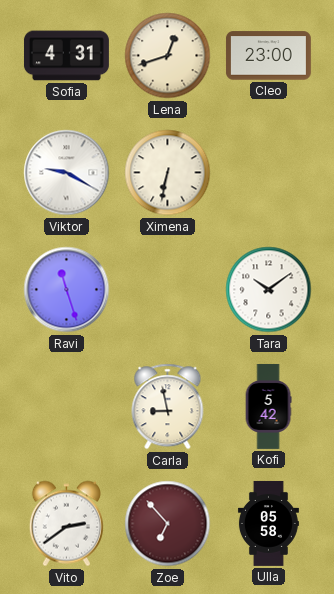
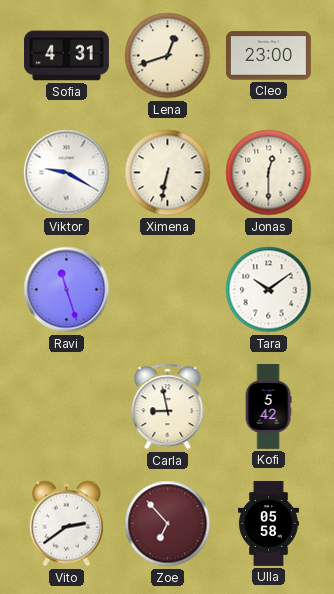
Jonas: none -> 12:30
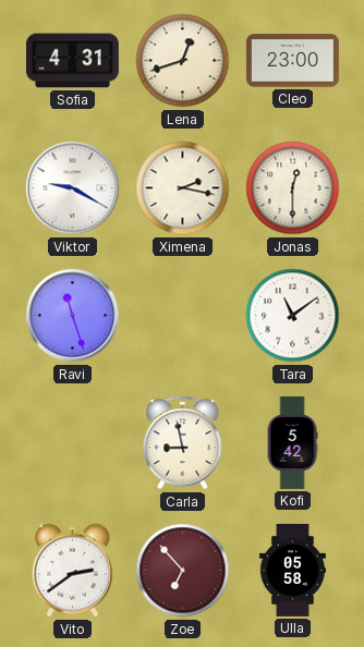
Ximena: 6:32 -> 2:17
Tara: 10:09 -> 11:09
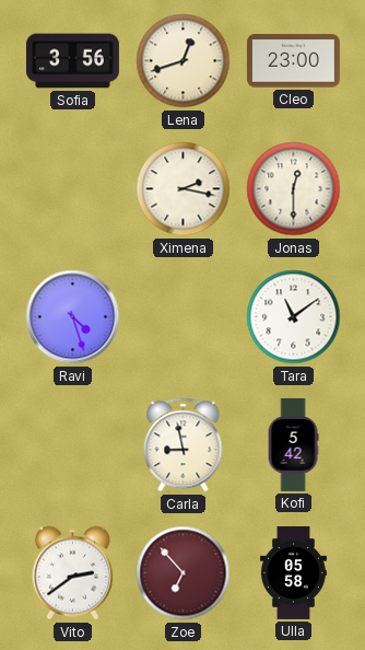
Sofia: 4:31 -> 3:56
Viktor: 9:20 -> none
Ravi: 11:27 -> 4:27
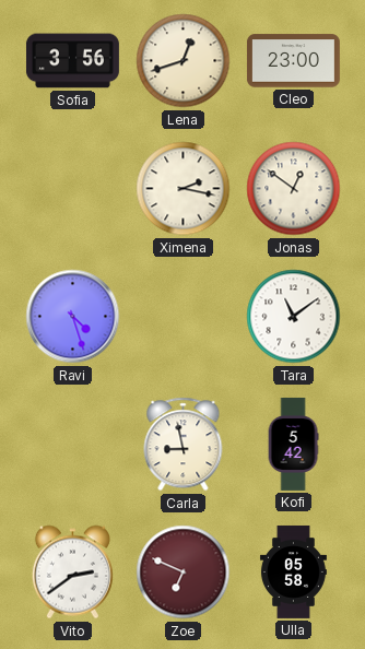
Jonas: 12:30 -> 12:51
Zoe: 6:53 -> 6:49
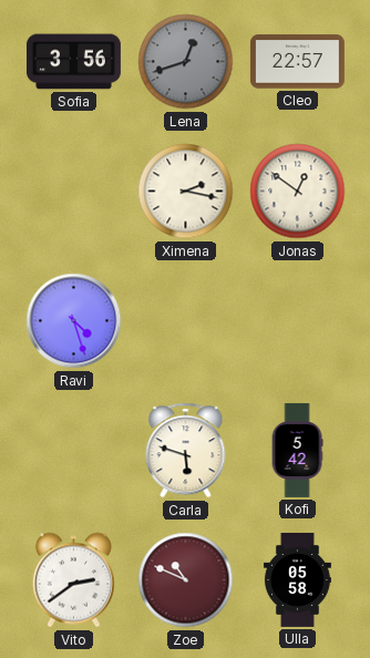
Lena dial: cream -> grey
Cleo: 23:00 -> 22:57
Tara: 11:09 -> none
Carla: 8:58 -> 5:48
Zoe: 6:49 -> 10:49
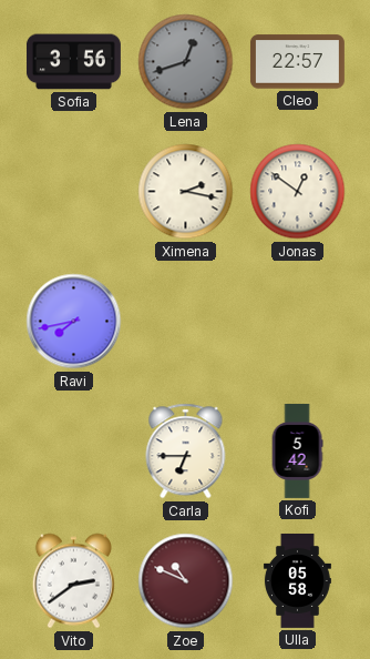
Ravi: 4:27 -> 7:43
Carla: 5:48 -> 6:45
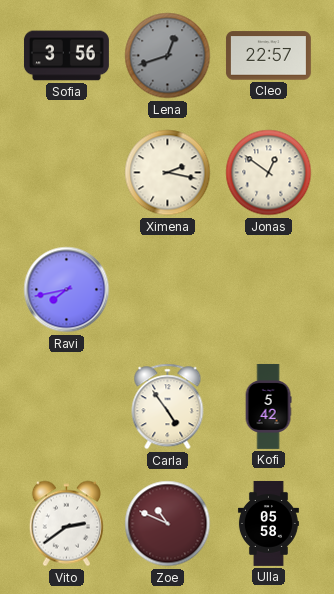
Carla: 6:45 -> 4:54
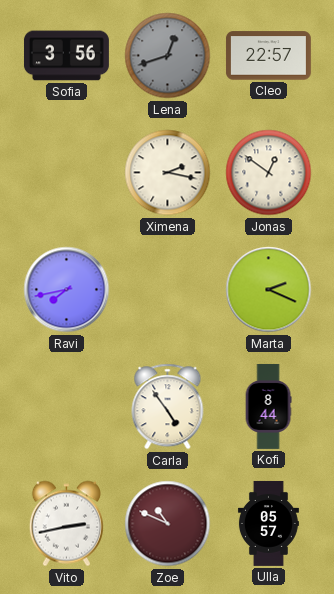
Marta: none -> 2:19
Kofi: 5:42 -> 8:44
Vito: 2:39 -> 2:43
Ulla: 05:58 -> 05:57
